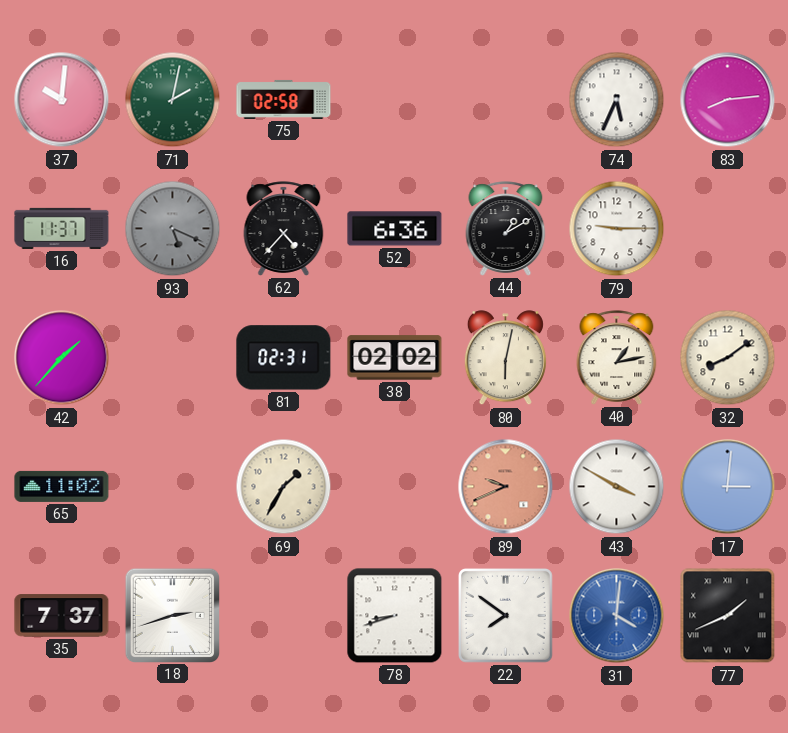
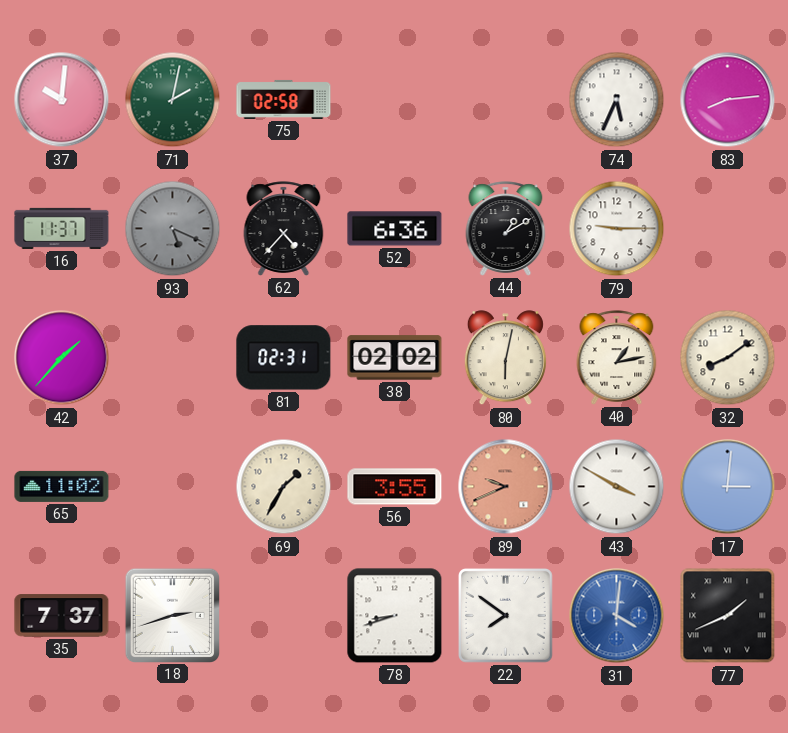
56: none -> 3:55
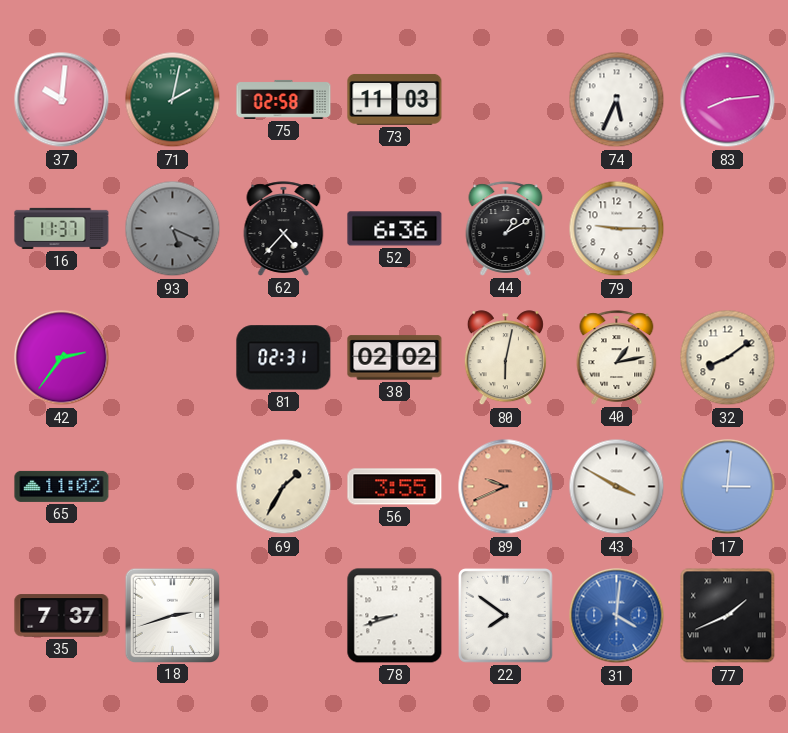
73: none -> 11:03
42: 1:37 -> 2:36
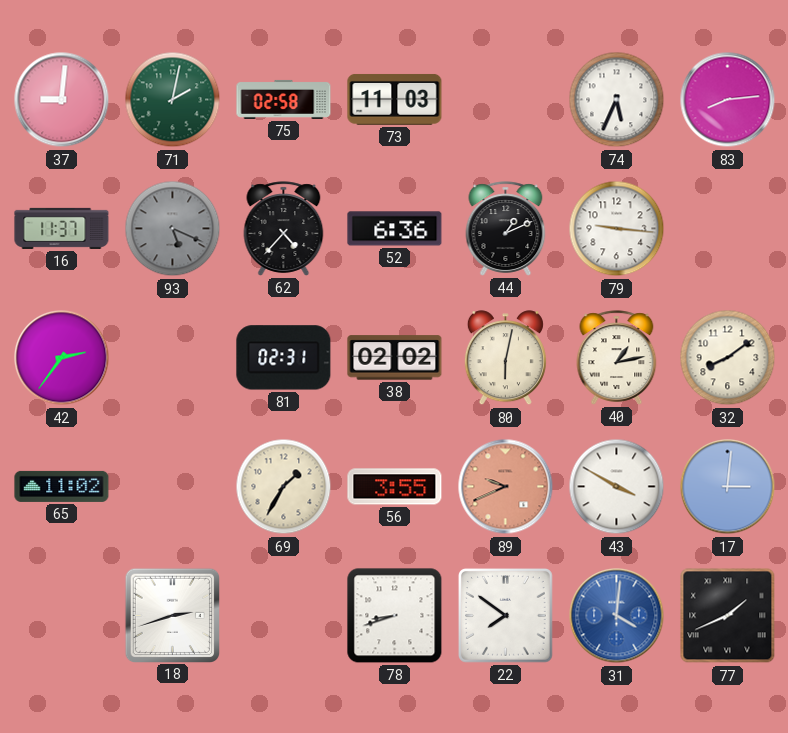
37: 10:01 -> 9:01
44: 1:10 -> 1:11
79: 9:15 -> 9:16
35: 7:37 -> none
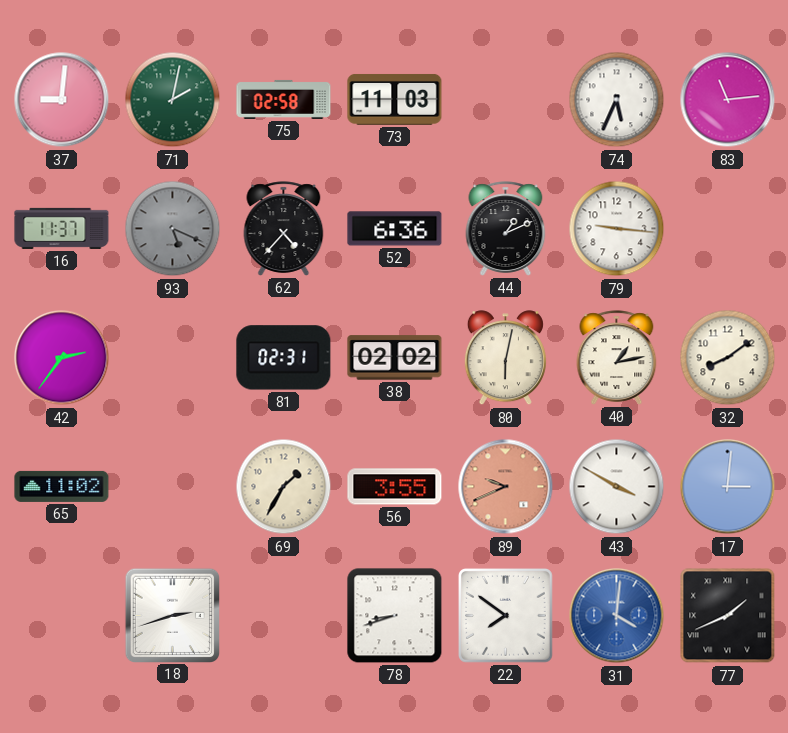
83: 8:14 -> 11:14
